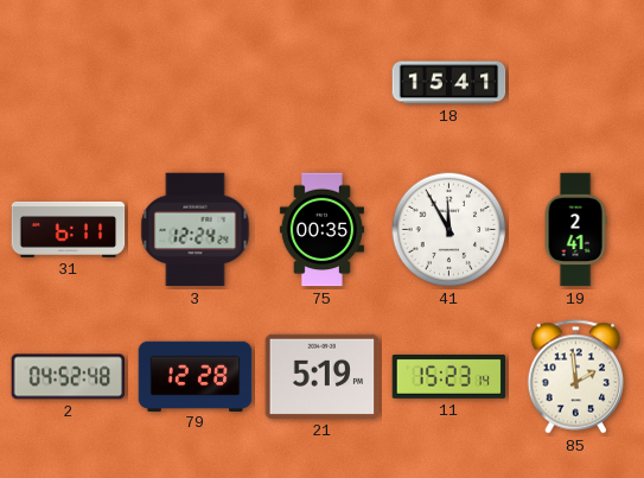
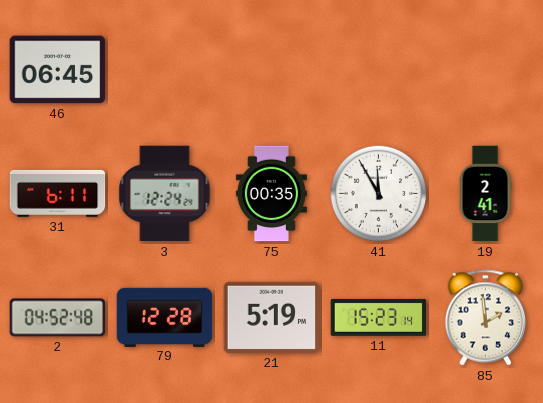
46: none -> 06:45
18: 15:41 -> none
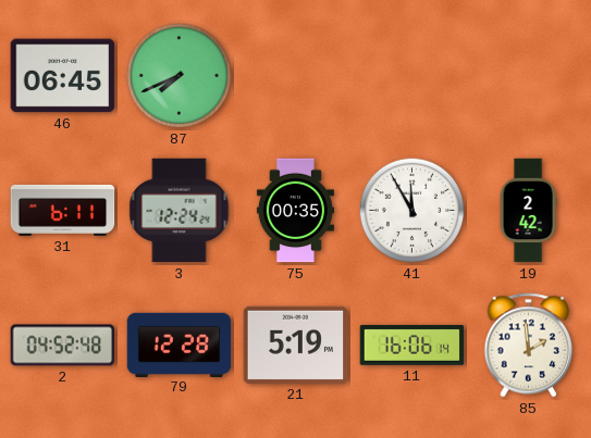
87: none -> 7:41
19: 2:41 -> 2:42
11: 15:23 -> 16:06
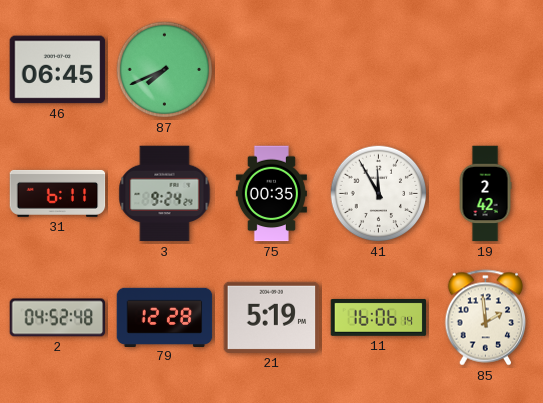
3: 12:24 -> 9:24
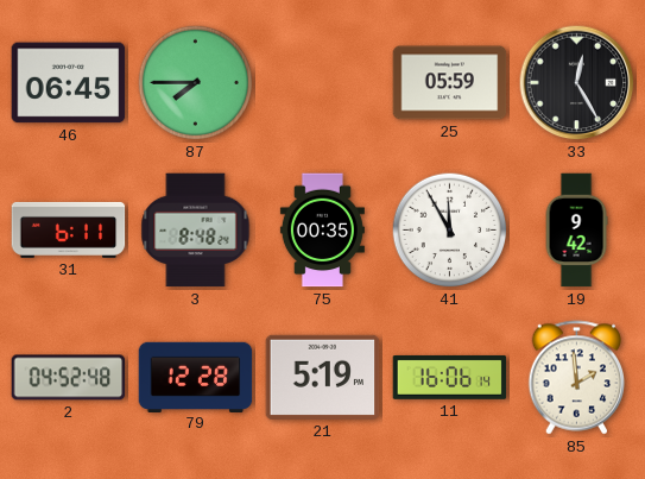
87: 7:41 -> 7:45
25: none -> 05:59
33: none -> 12:25
3: 9:24 -> 8:48
19: 2:42 -> 9:42
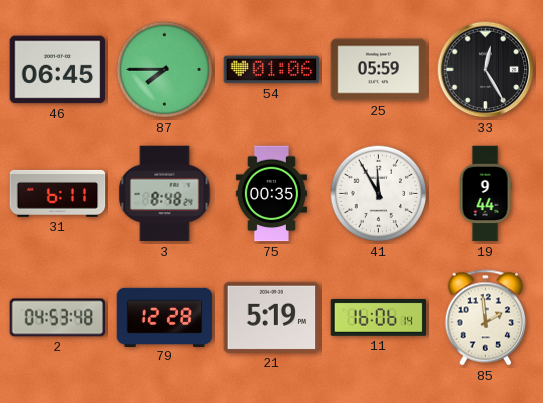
54: none -> 01:06
19: 9:42 -> 9:44
2: 04:52 -> 04:53
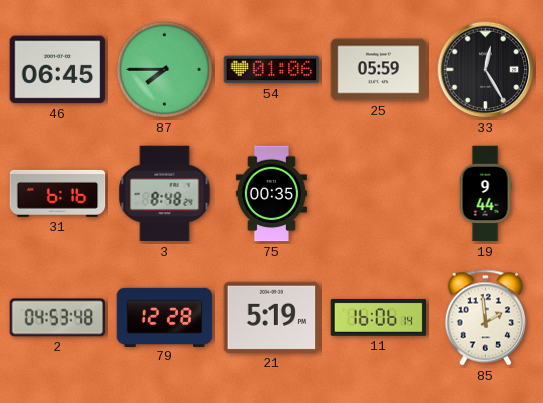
31: 6:11 -> 6:16
41: 11:55 -> none
